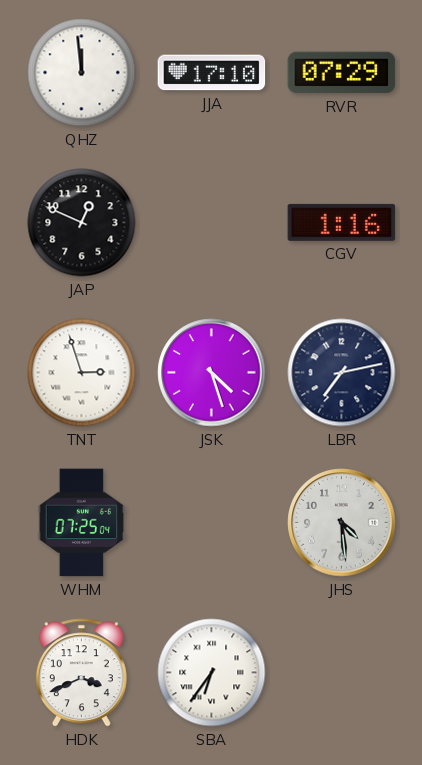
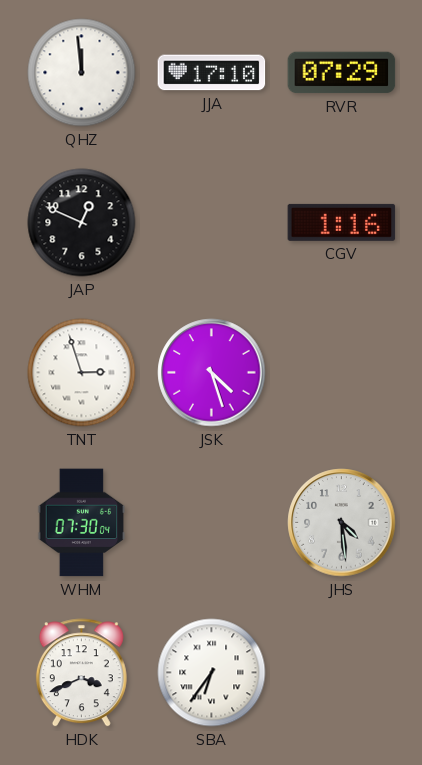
LBR: 7:13 -> none
WHM: 07:25 -> 07:30
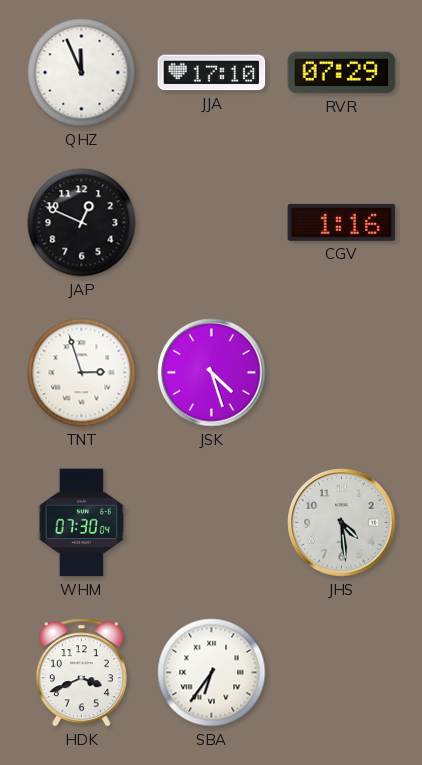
QHZ: 11:59 -> 11:56
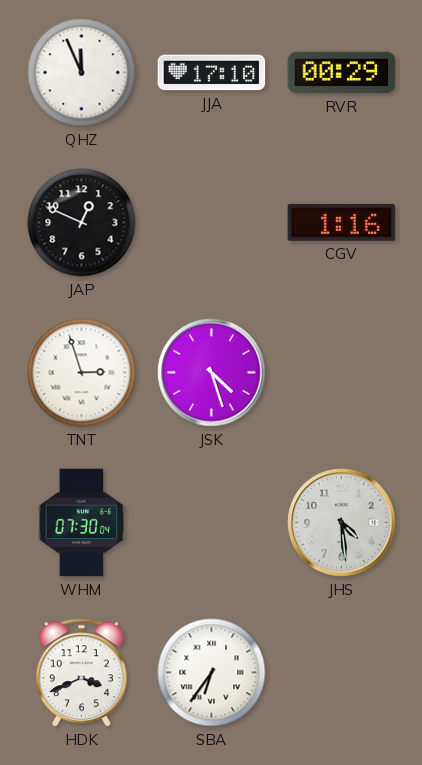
RVR: 07:29 -> 00:29
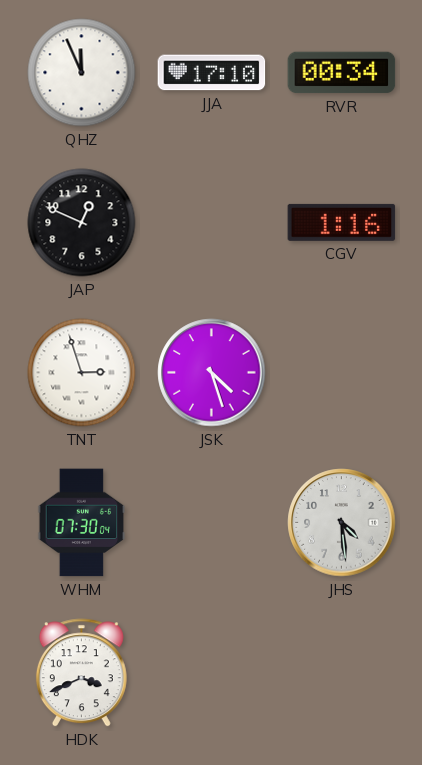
RVR: 00:29 -> 00:34
SBA: 6:36 -> none
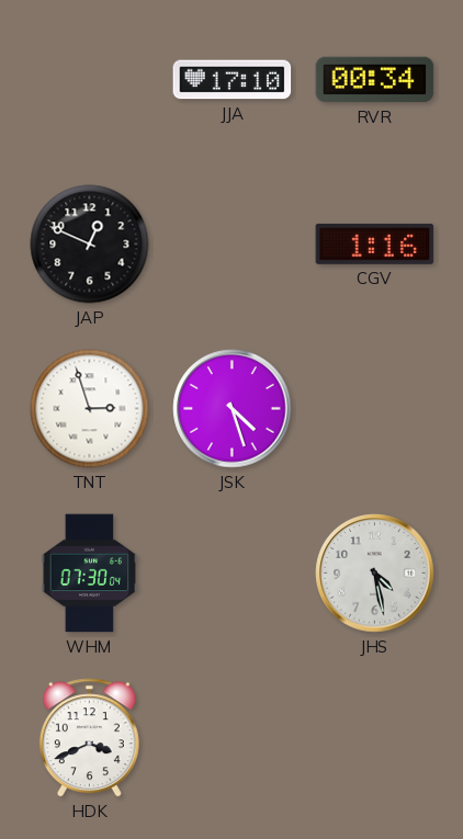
QHZ: 11:56 -> none
JHS: 4:29 -> 4:28
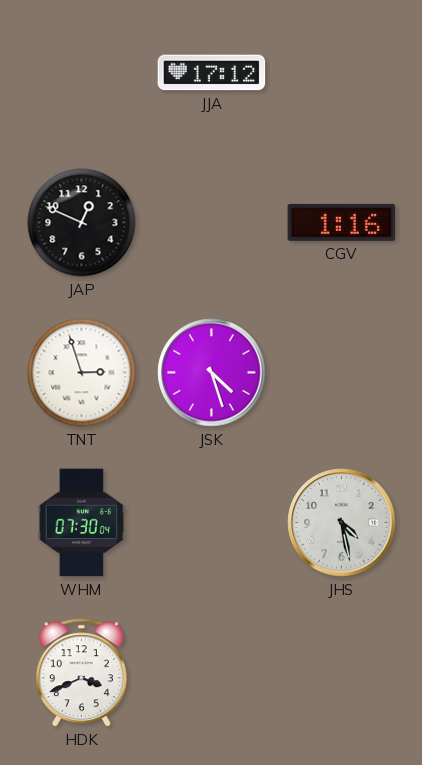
JJA: 17:10 -> 17:12
RVR: 00:34 -> none
